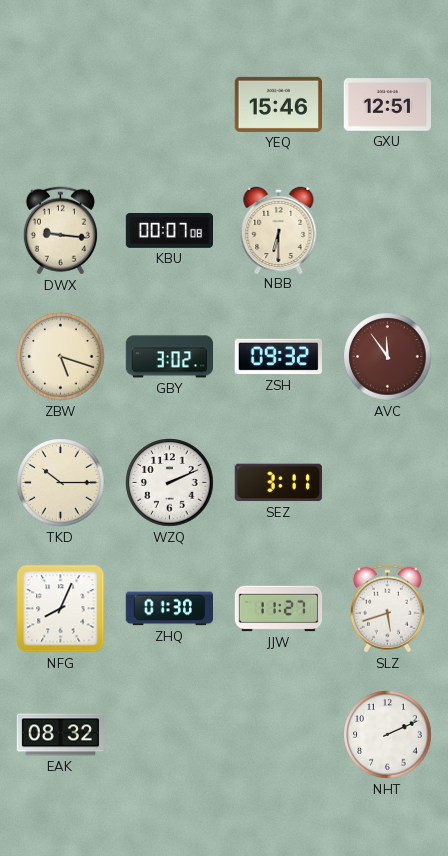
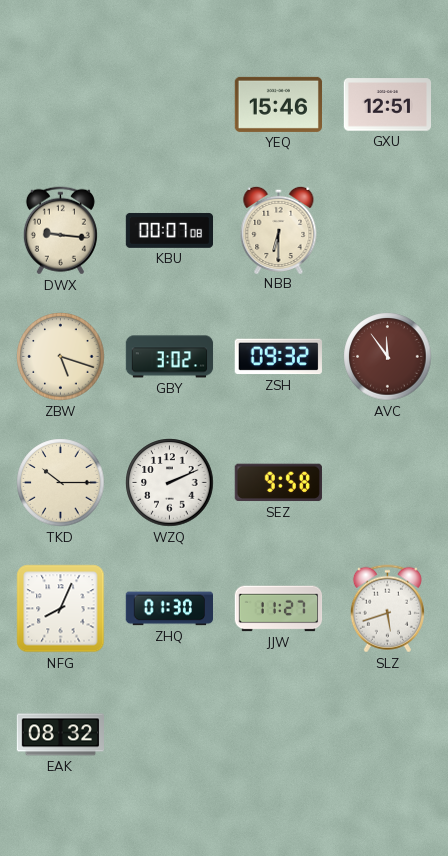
SEZ: 3:11 -> 9:58
NHT: 2:11 -> none
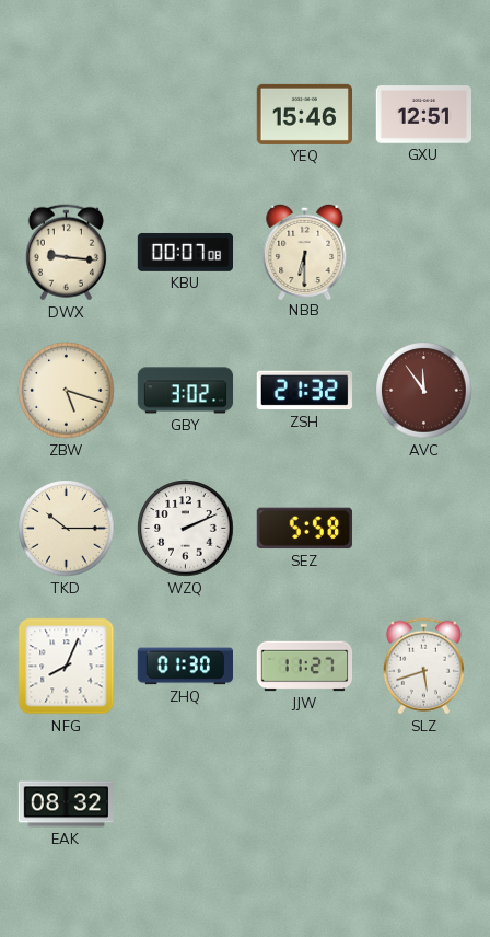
ZSH: 09:32 -> 21:32
SEZ: 9:58 -> 5:58
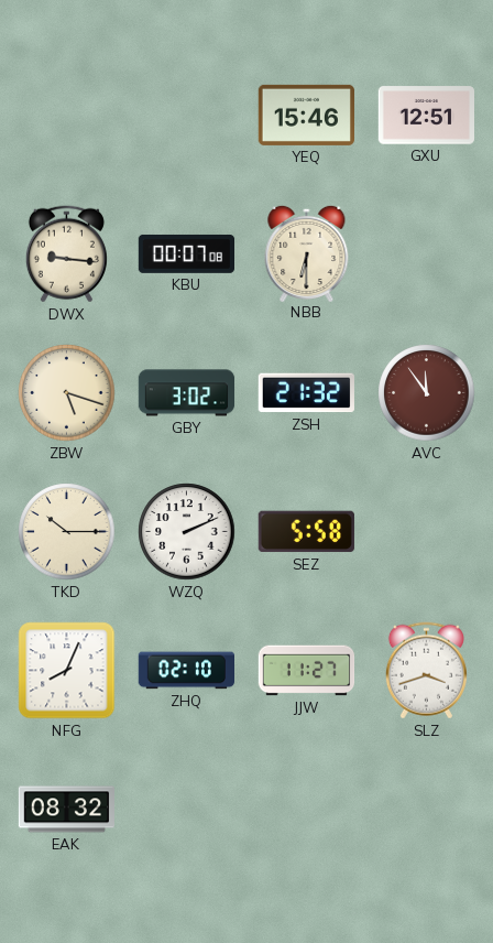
ZHQ: 01:30 -> 02:10
SLZ: 5:42 -> 3:42
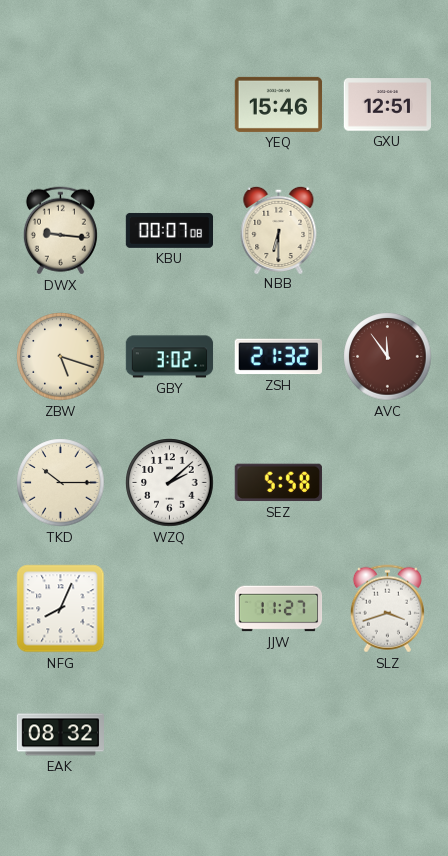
WZQ: 2:11 -> 2:08
ZHQ: 02:10 -> none
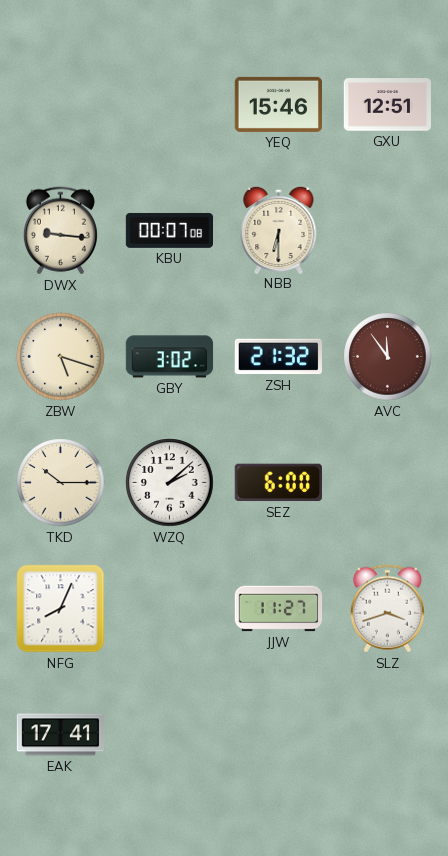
SEZ: 5:58 -> 6:00
EAK: 08:32 -> 17:41
